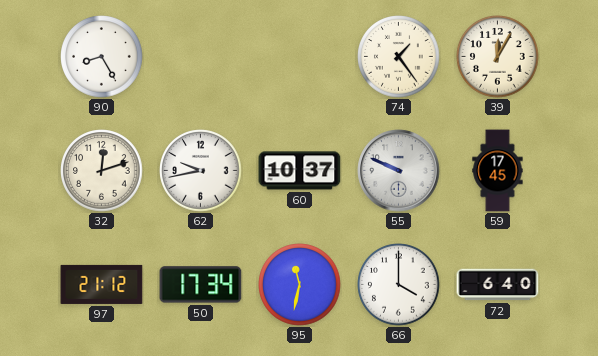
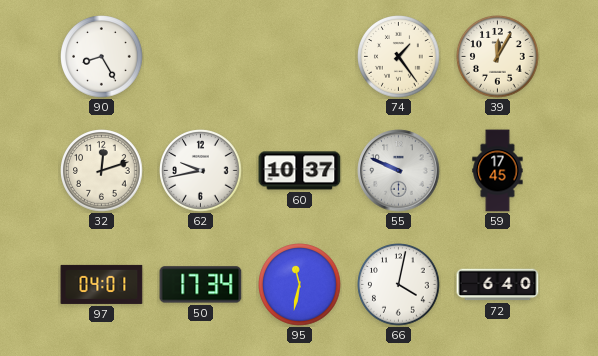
97: 21:12 -> 04:01
66: 4:00 -> 4:02
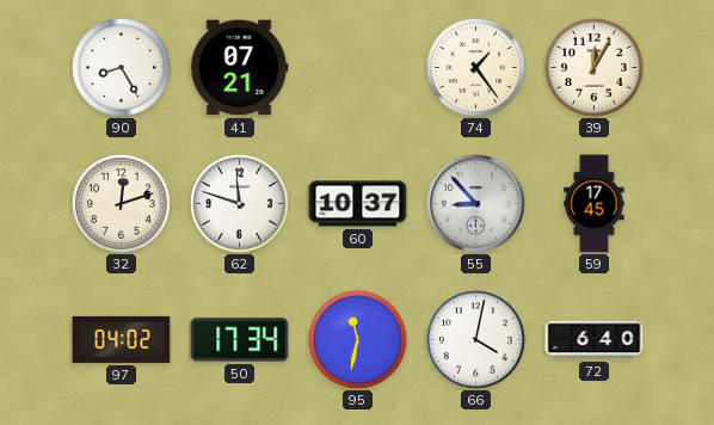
41: none -> 07:21
62: 9:43 -> 11:48
55: 9:49 -> 8:53
97: 04:01 -> 04:02
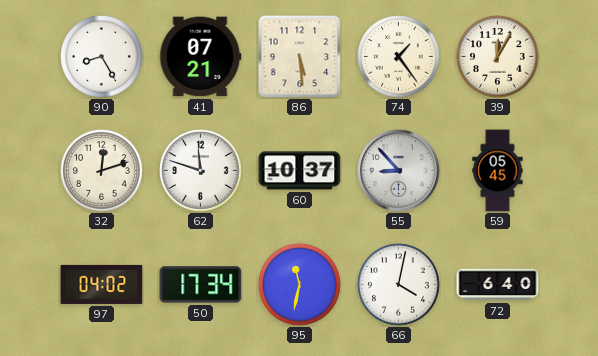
86: none -> 5:29
59: 17:45 -> 05:45
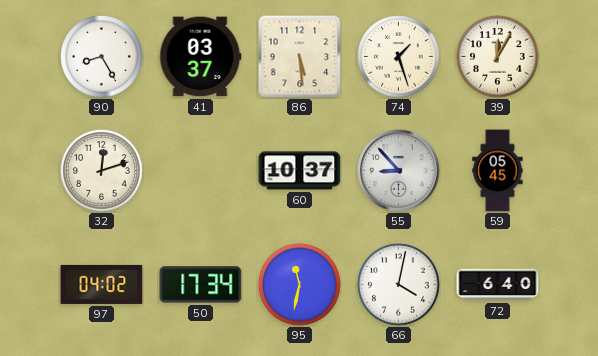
41: 07:21 -> 03:37
74: 1:24 -> 1:27
62: 11:48 -> none
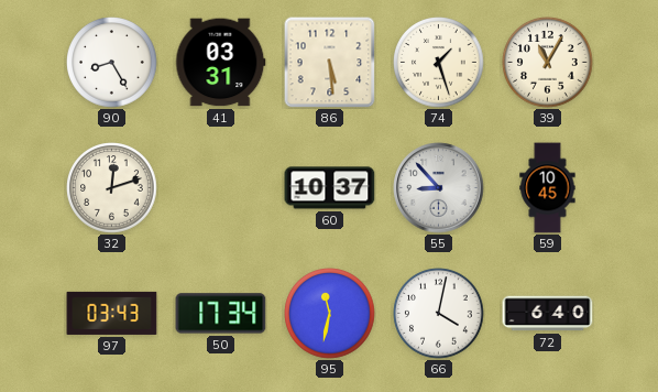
41: 03:37 -> 03:31
39: 12:05 -> 11:05
59: 05:45 -> 10:45
97: 04:02 -> 03:43
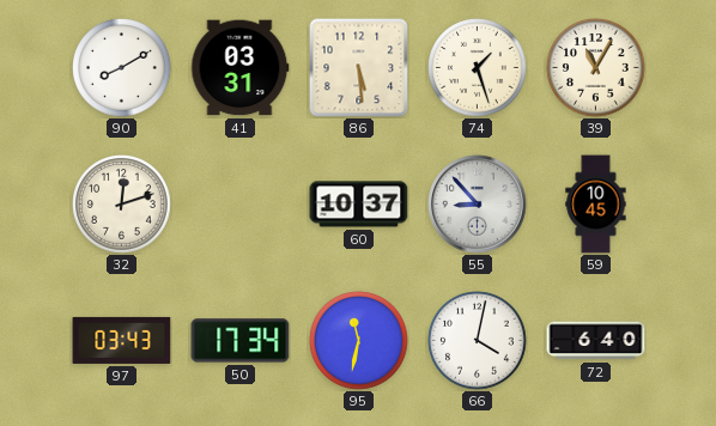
90: 8:25 -> 8:10
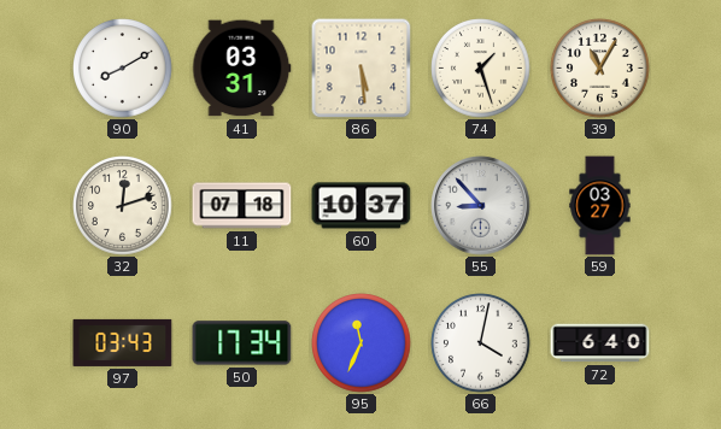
11: none -> 07:18
59: 10:45 -> 03:27
95: 11:32 -> 11:34
